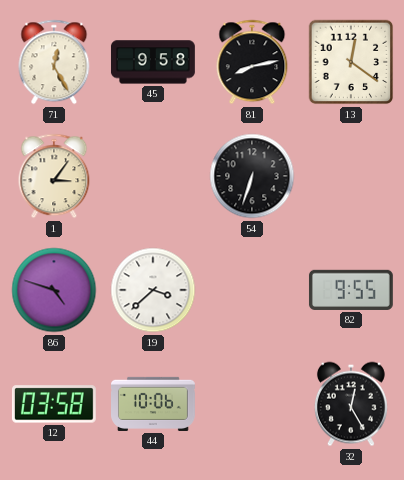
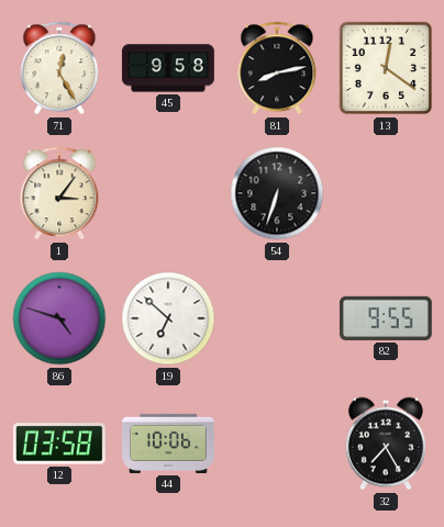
19: 3:38 -> 6:52
32: 12:25 -> 7:25
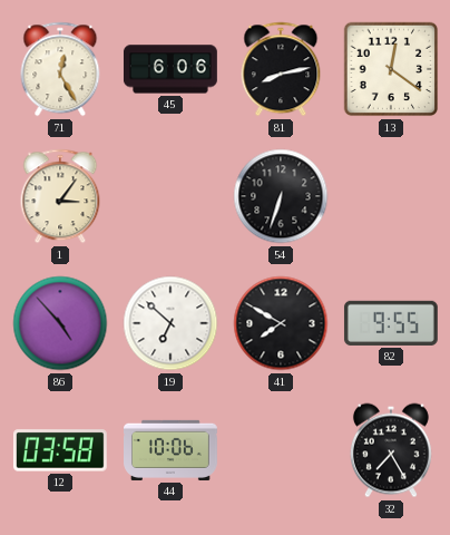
45: 9:58 -> 6:06
86: 4:48 -> 4:53
41: none -> 7:50
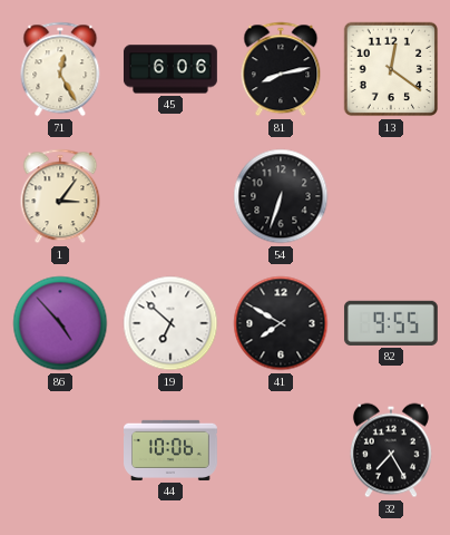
12: 03:58 -> none
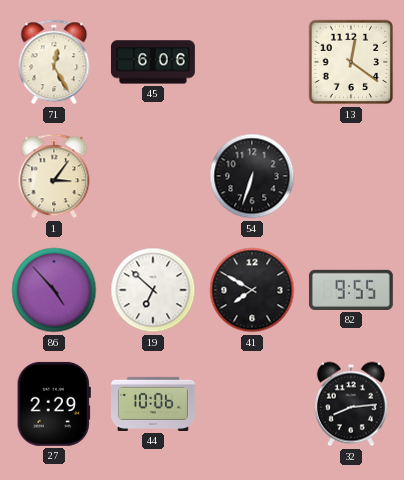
81: 8:13 -> none
27: none -> 2:29
32: 7:25 -> 8:14
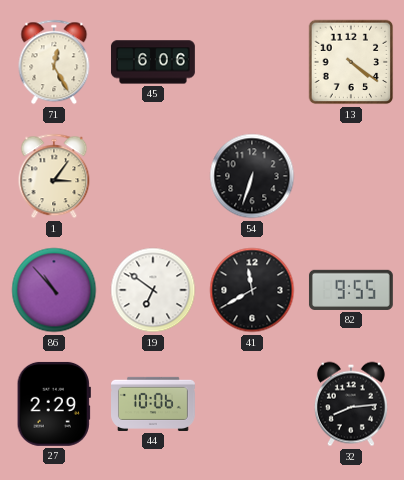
13: 12:21 -> 4:21
86: 4:53 -> 10:53
19: 6:52 -> 6:51
41: 7:50 -> 11:40
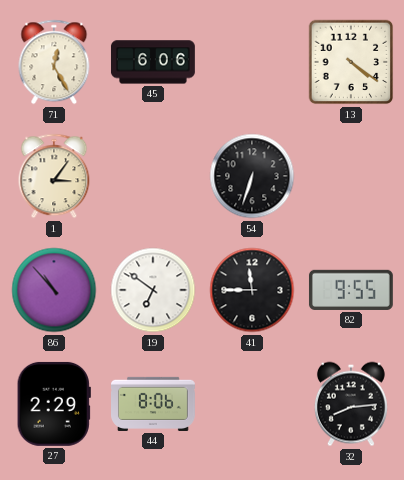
41: 11:40 -> 11:45
44: 10:06 -> 8:06
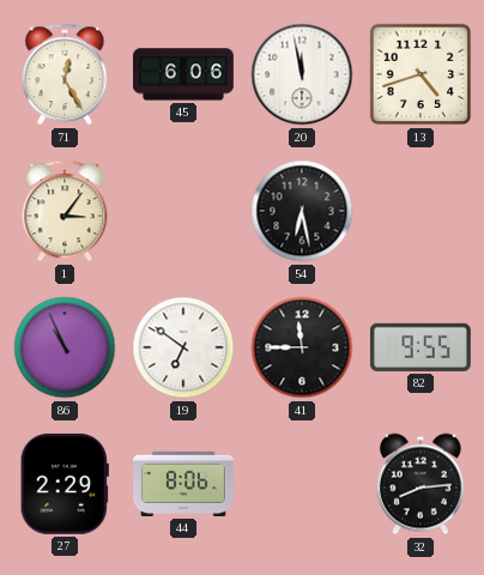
20: none -> 11:58
13: 4:21 -> 4:42
54: 6:33 -> 6:28
86: 10:53 -> 10:56
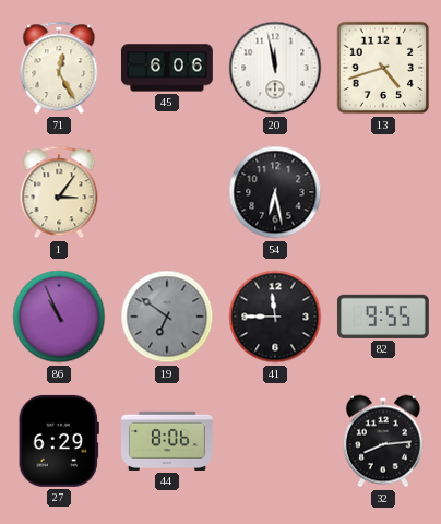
19 dial: white -> grey
27: 2:29 -> 6:29
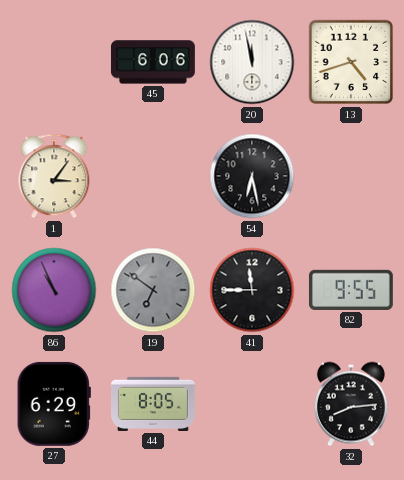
71: 12:25 -> none
44: 8:06 -> 8:05
